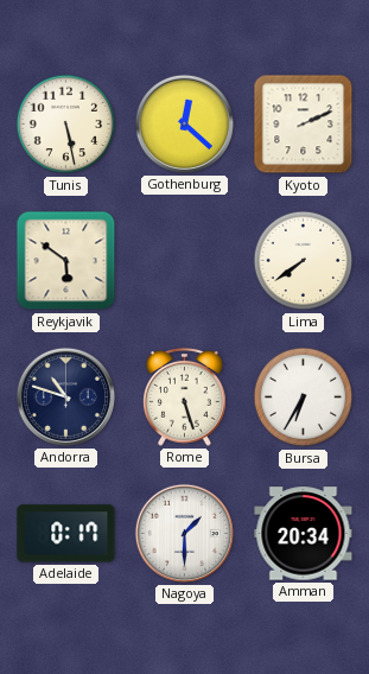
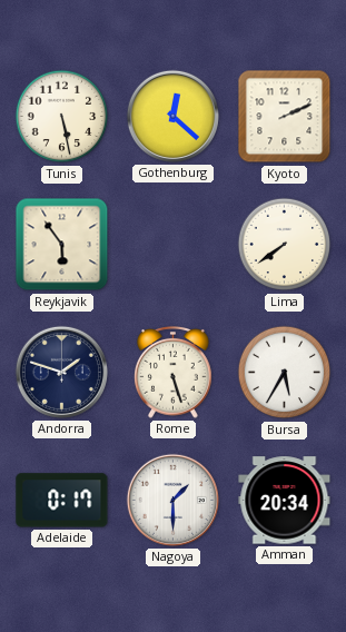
Reykjavik: 5:51 -> 5:54
Andorra: 10:48 -> 1:48
Bursa: 6:35 -> 5:35
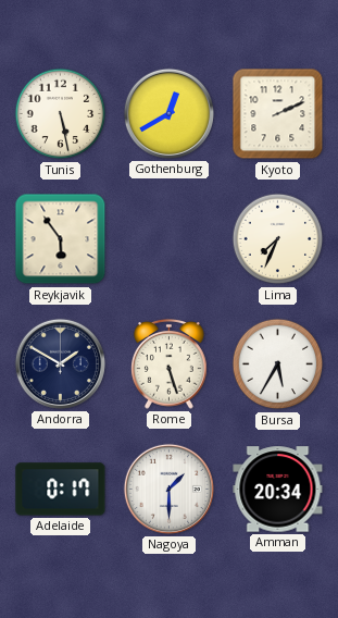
Gothenburg: 12:22 -> 12:40
Lima: 7:39 -> 7:34
Andorra: 1:48 -> 1:50
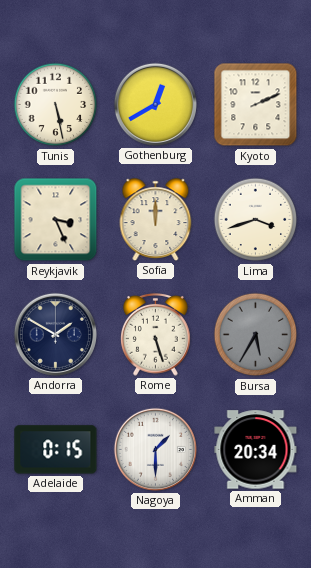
Reykjavik: 5:54 -> 3:26
Sofia: none -> 12:00
Lima: 7:34 -> 3:42
Bursa dial: white -> grey
Adelaide: 0:17 -> 0:15
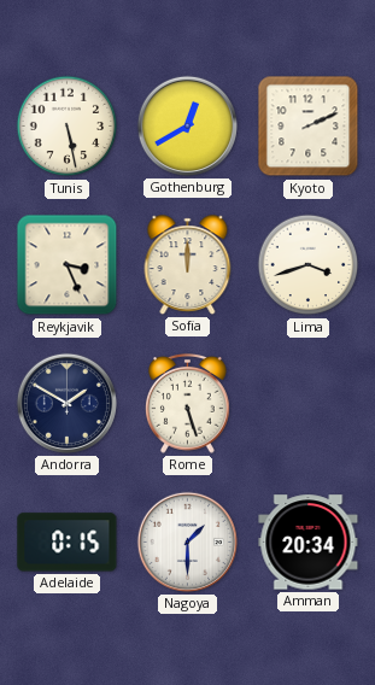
Bursa: 5:35 -> none
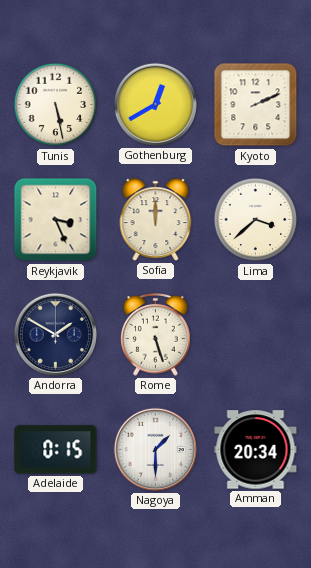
Lima: 3:42 -> 3:38
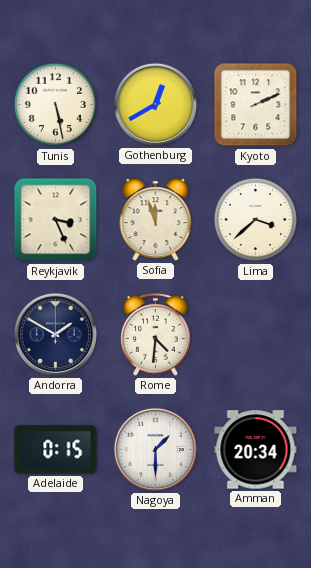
Sofia: 12:00 -> 11:57
Rome: 5:27 -> 4:31
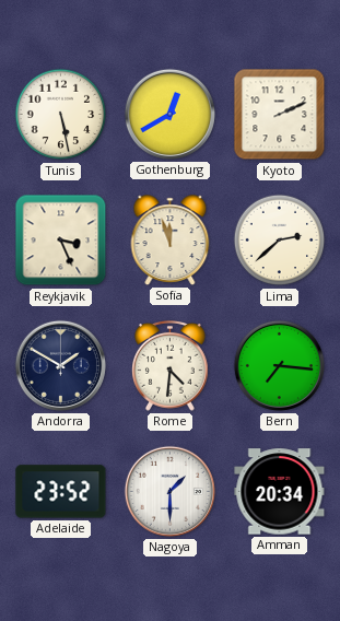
Lima: 3:38 -> 2:38
Bern: none -> 7:16
Adelaide: 0:15 -> 23:52
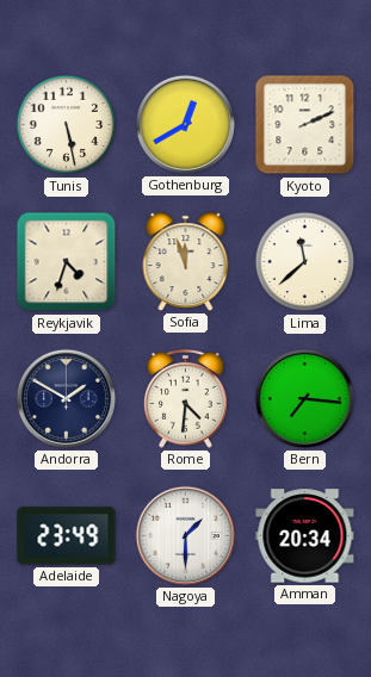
Reykjavik: 3:26 -> 4:33
Lima: 2:38 -> 11:38
Adelaide: 23:52 -> 23:49
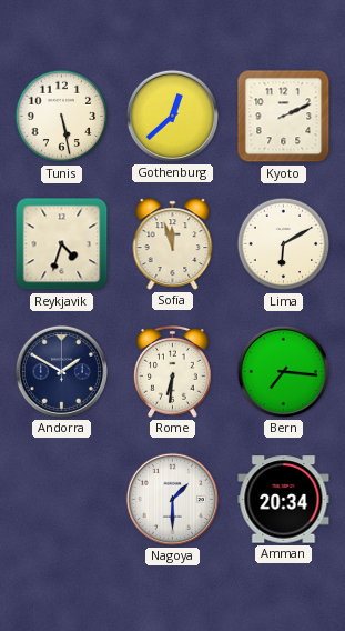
Gothenburg: 12:40 -> 12:38
Lima: 11:38 -> 6:10
Rome: 4:31 -> 6:31
Adelaide: 23:49 -> none
